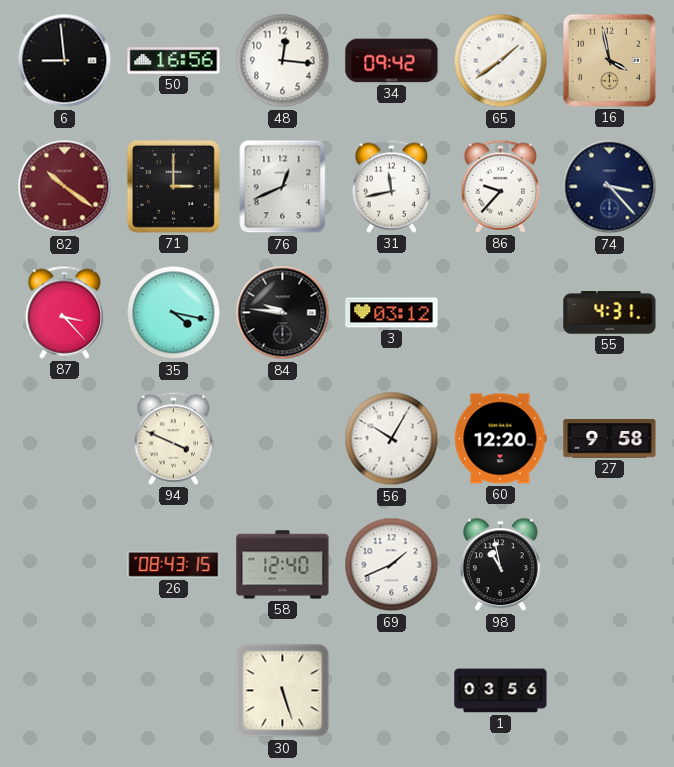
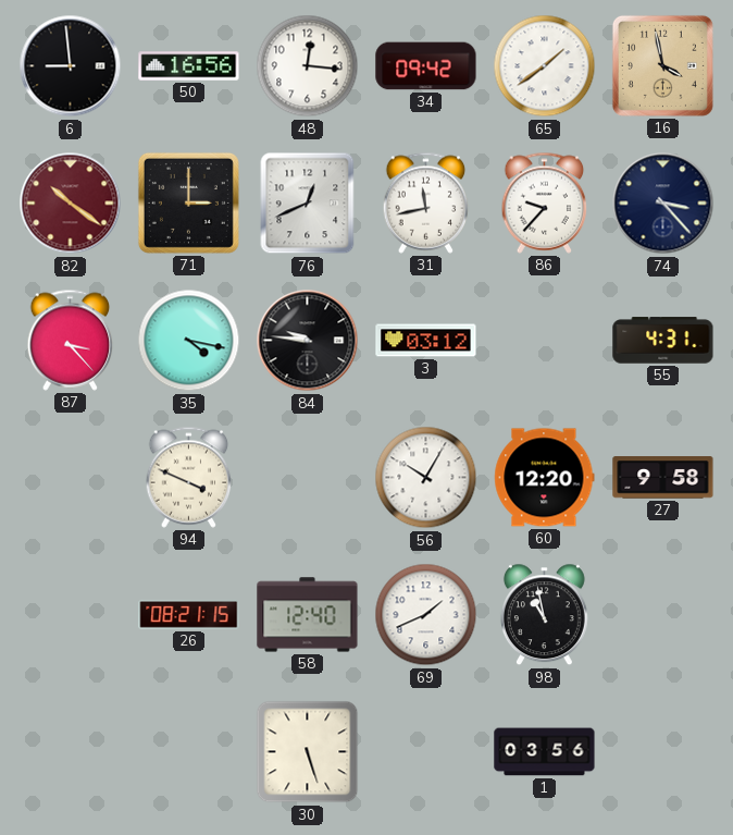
26: 08:43 -> 08:21
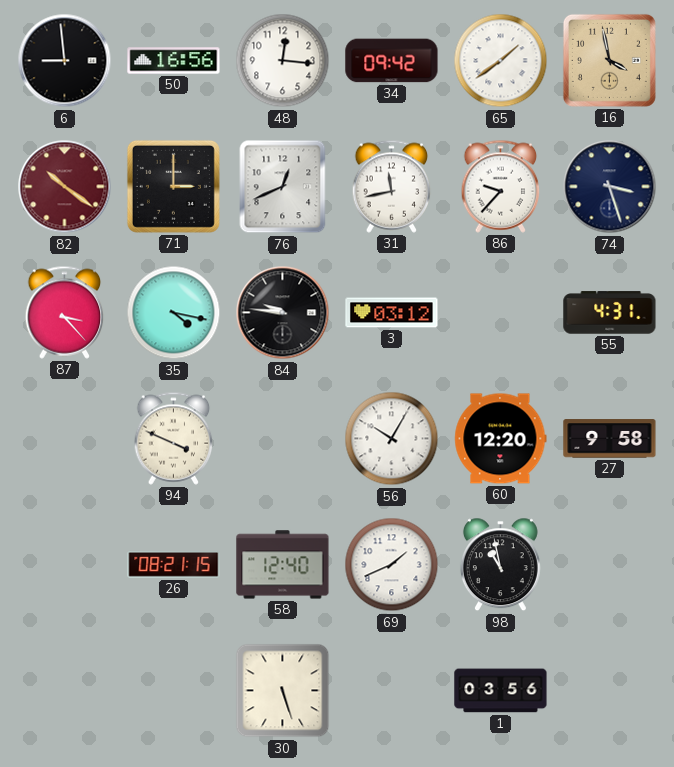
74: 3:23 -> 3:27
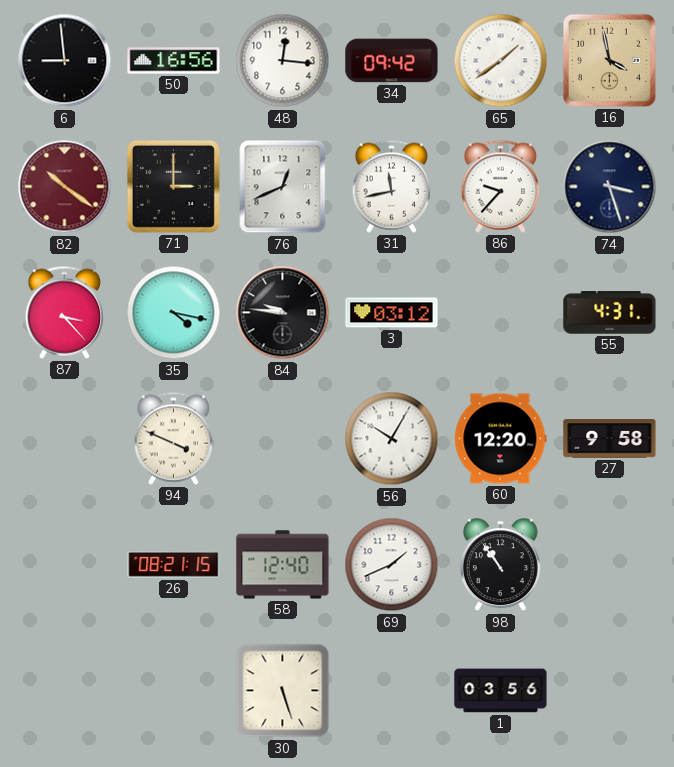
98: 10:58 -> 10:54
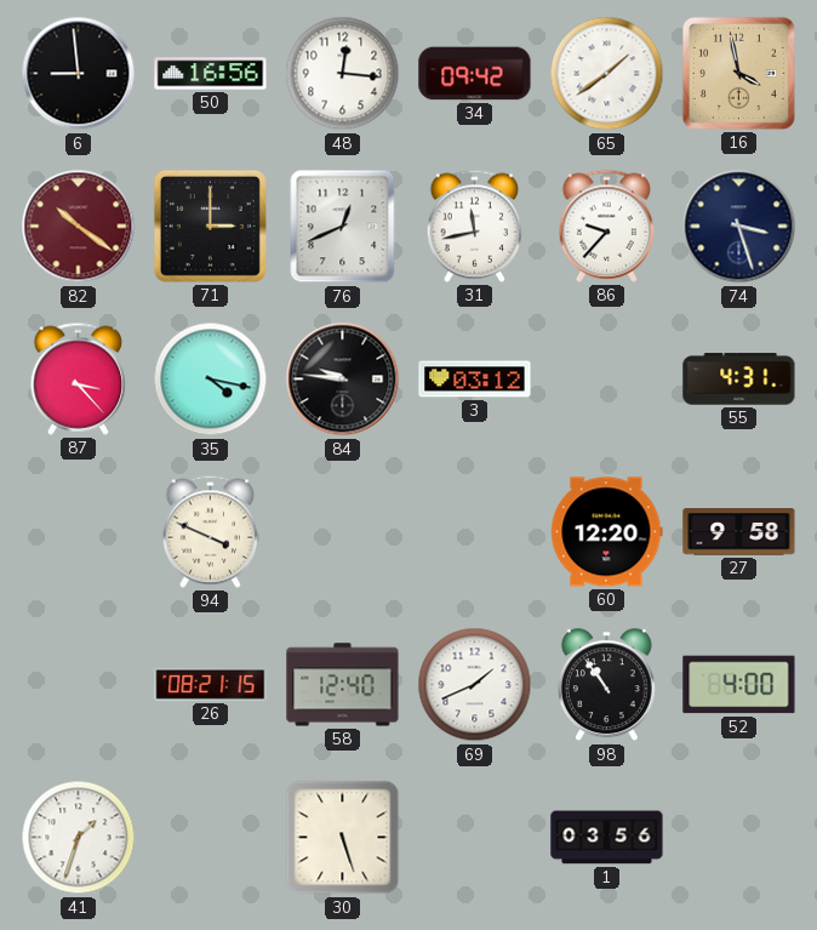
56: 10:05 -> none
52: none -> 4:00
41: none -> 1:33
